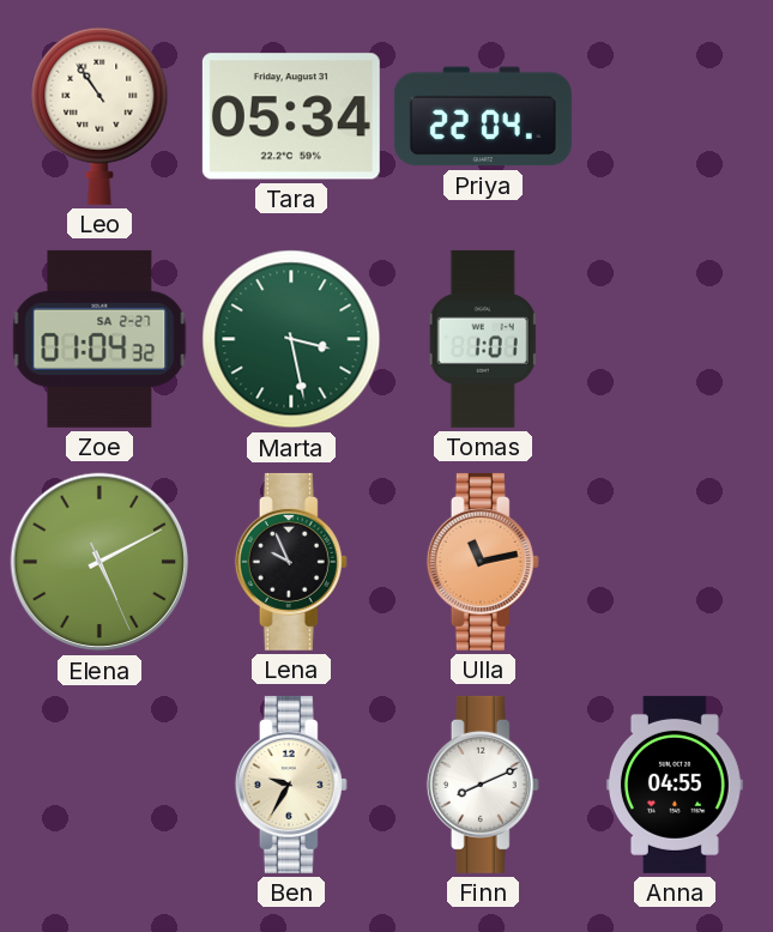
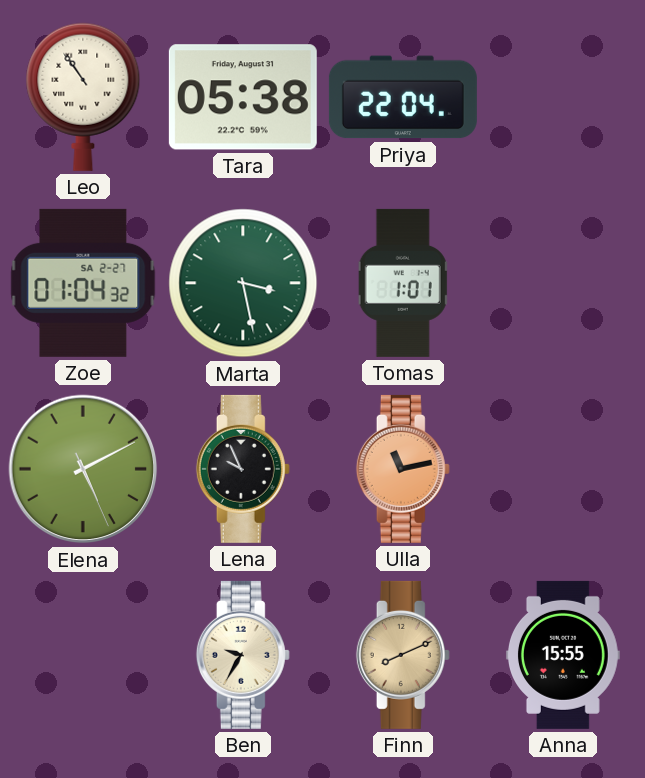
Tara: 05:34 -> 05:38
Finn dial: white -> champagne
Anna: 04:55 -> 15:55
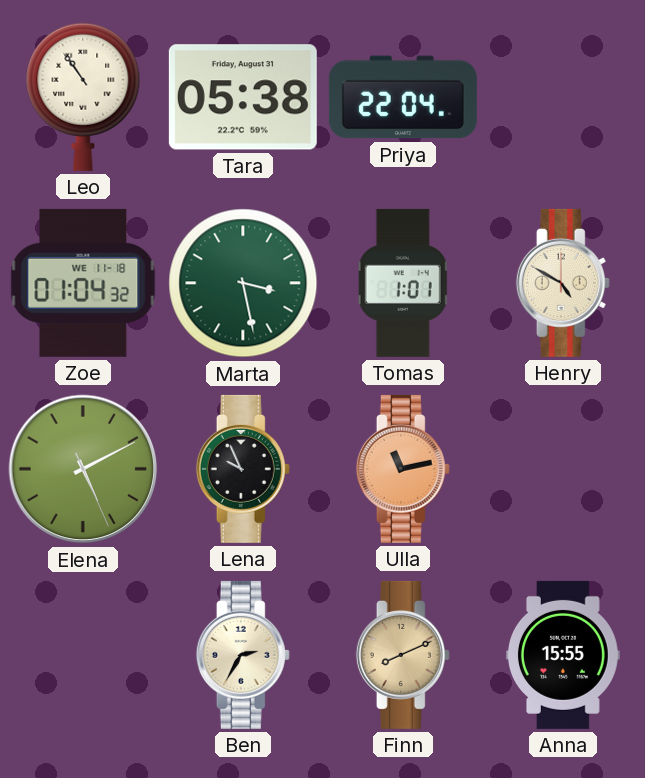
Zoe date: SA 2-27 -> WE 11-18
Henry: none -> 4:50
Ben: 9:35 -> 2:35
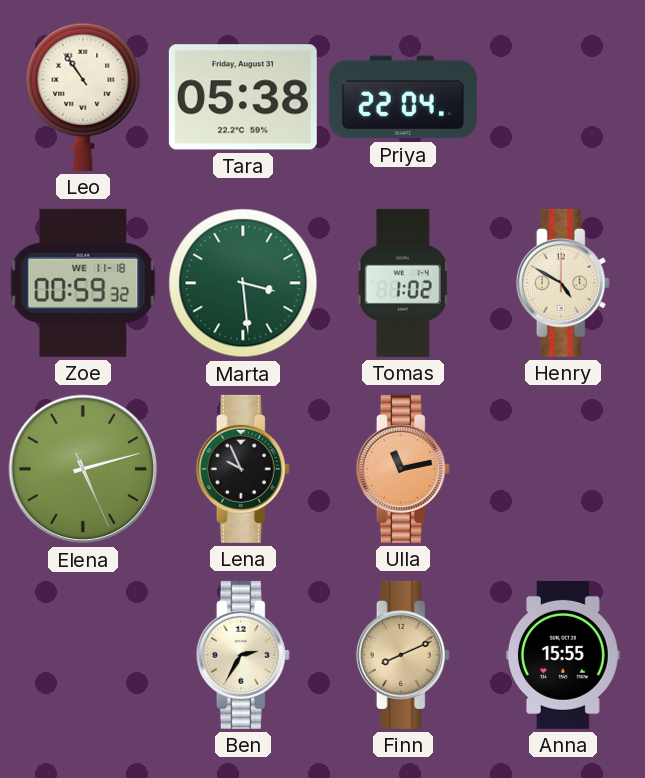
Zoe: 01:04 -> 00:59
Marta: 3:28 -> 3:29
Tomas: 1:01 -> 1:02
Elena: 5:10 -> 5:12
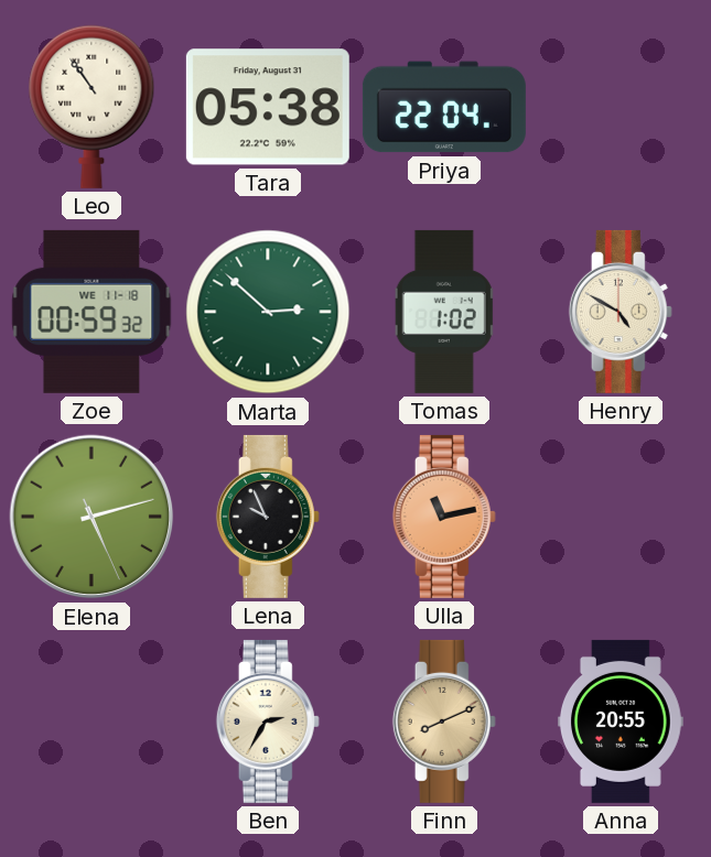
Marta: 3:29 -> 2:52
Anna: 15:55 -> 20:55
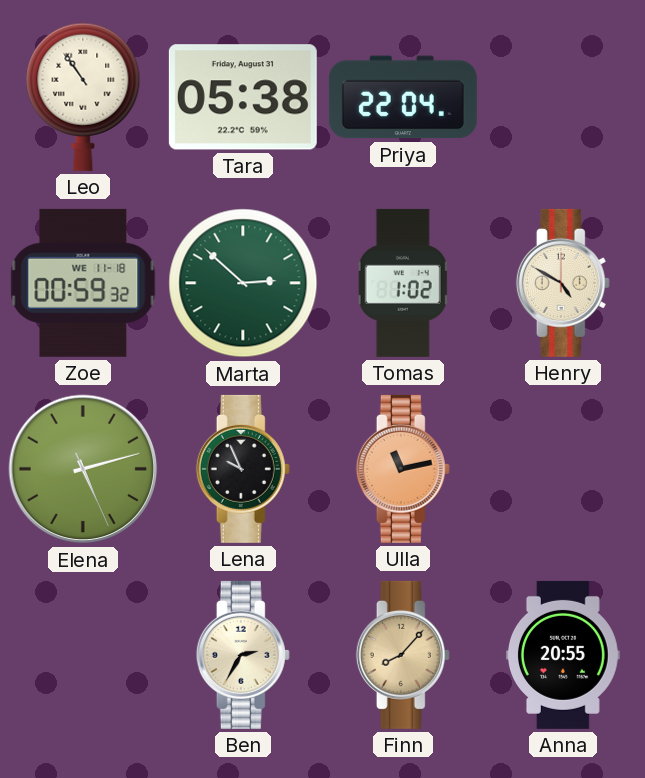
Finn: 8:11 -> 8:07
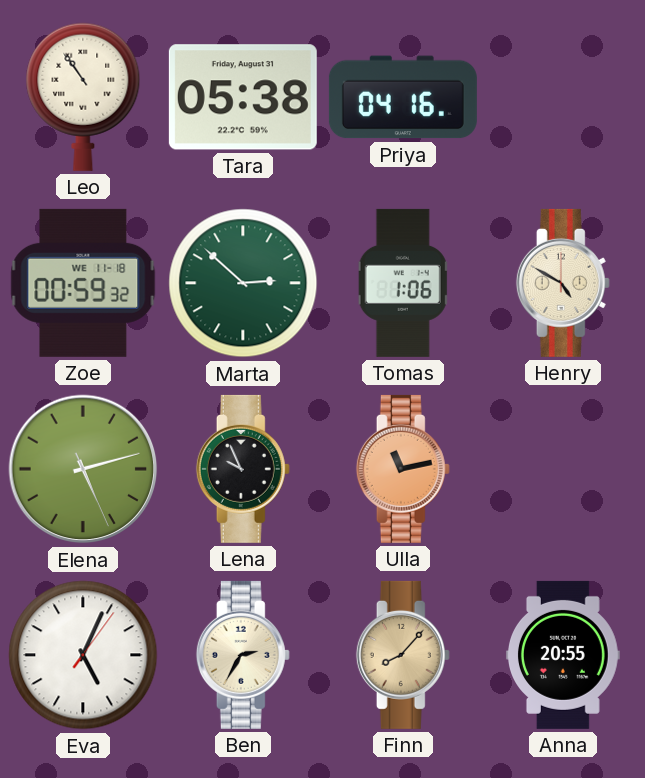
Priya: 22:04 -> 04:16
Tomas: 1:02 -> 1:06
Eva: none -> 5:04
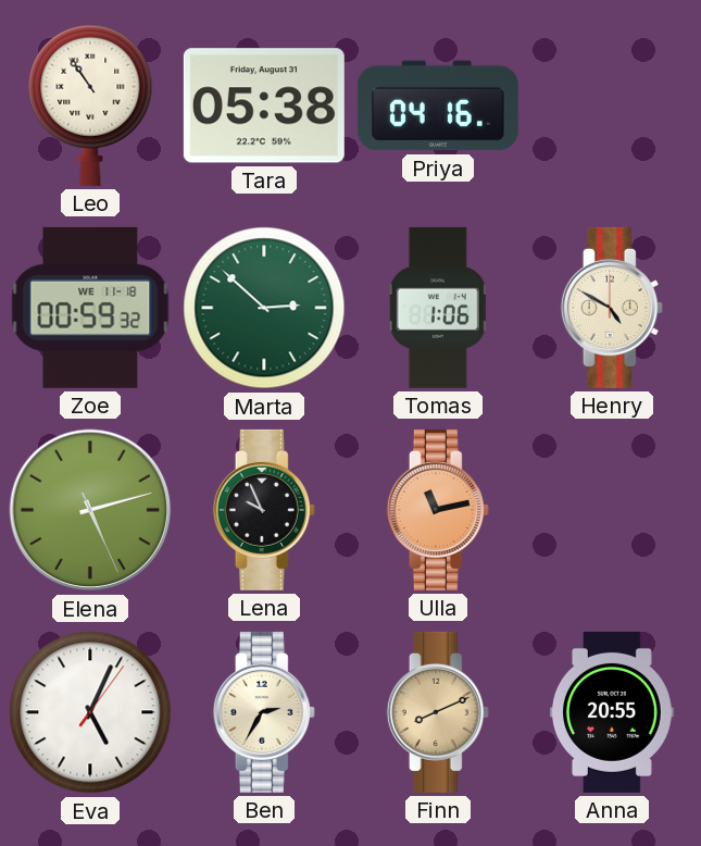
Finn: 8:07 -> 8:11
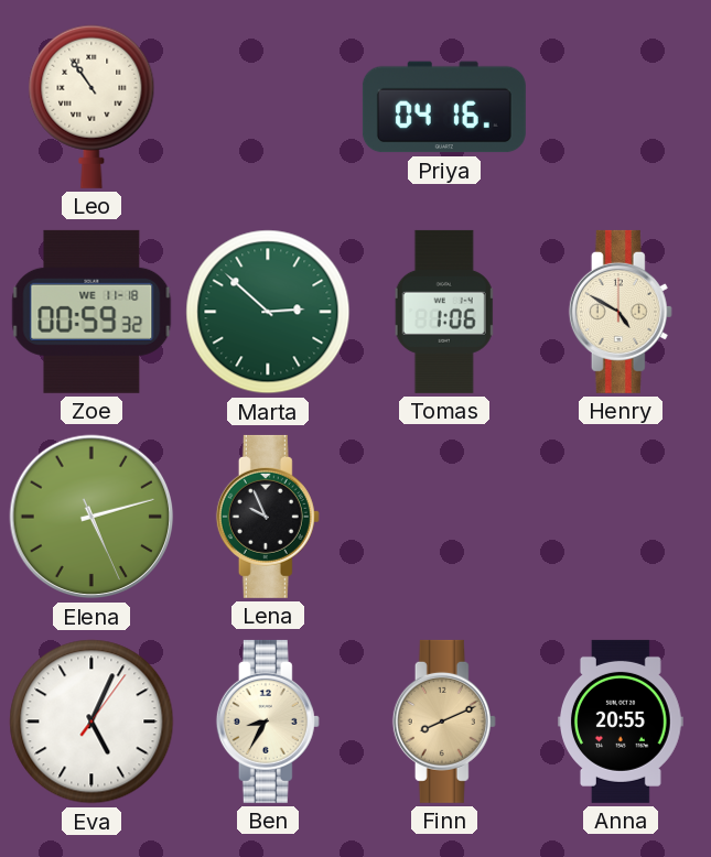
Tara: 05:38 -> none
Ulla: 11:13 -> none
Ben: 2:35 -> 8:35
